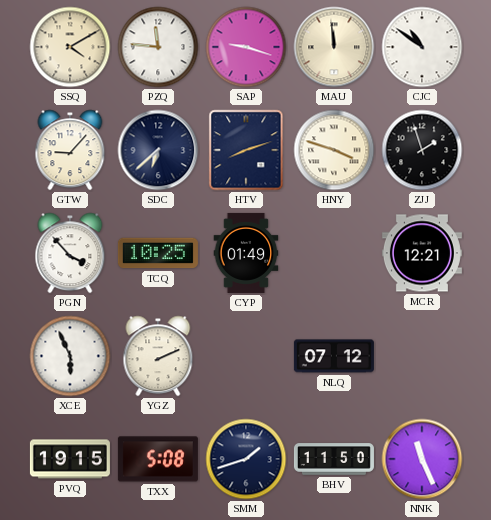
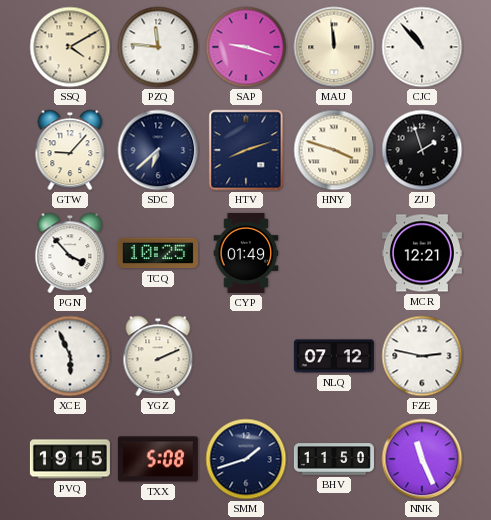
CJC: 10:51 -> 10:53
FZE: none -> 2:47
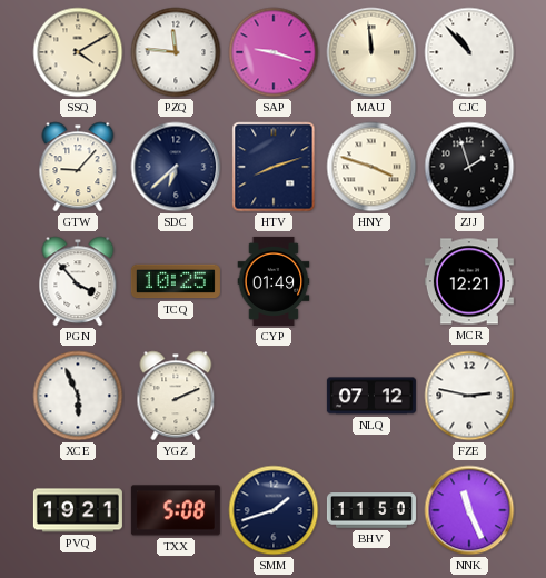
PVQ: 19:15 -> 19:21
